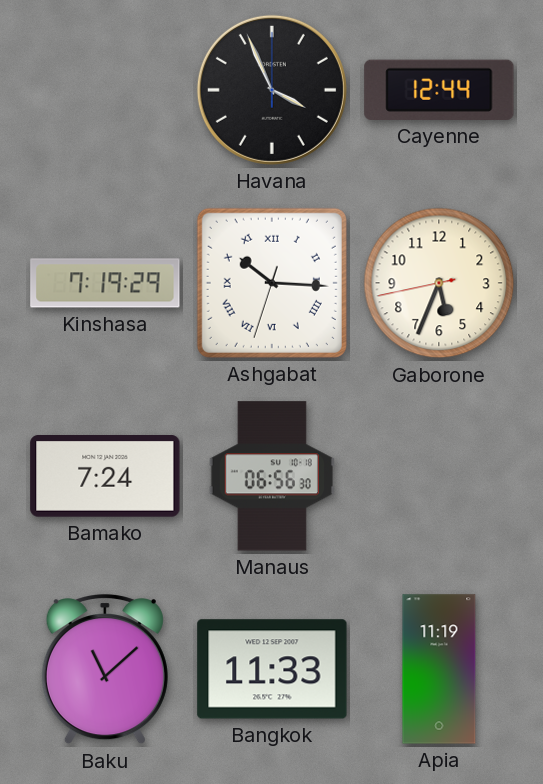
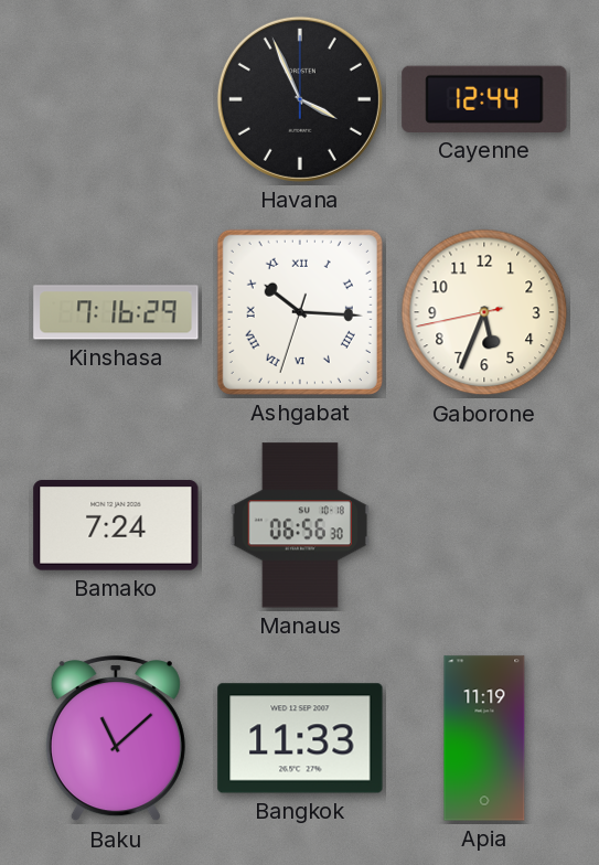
Kinshasa: 7:19 -> 7:16
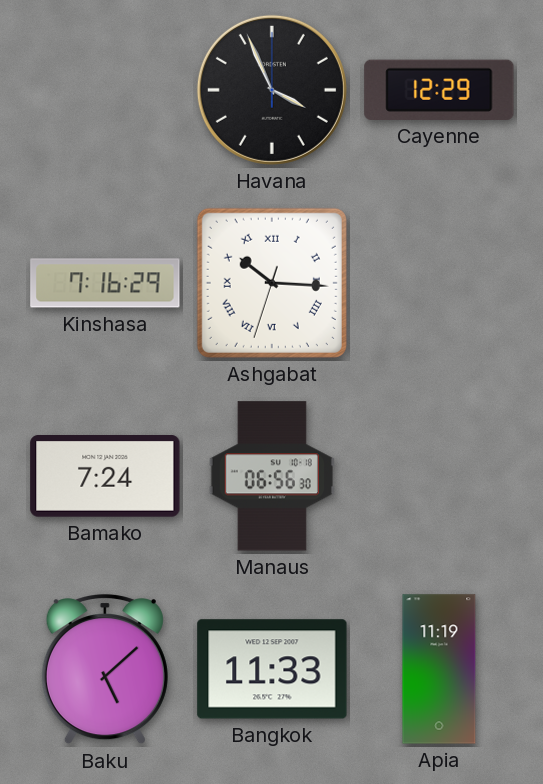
Cayenne: 12:44 -> 12:29
Gaborone: 5:33 -> none
Baku: 11:08 -> 5:08
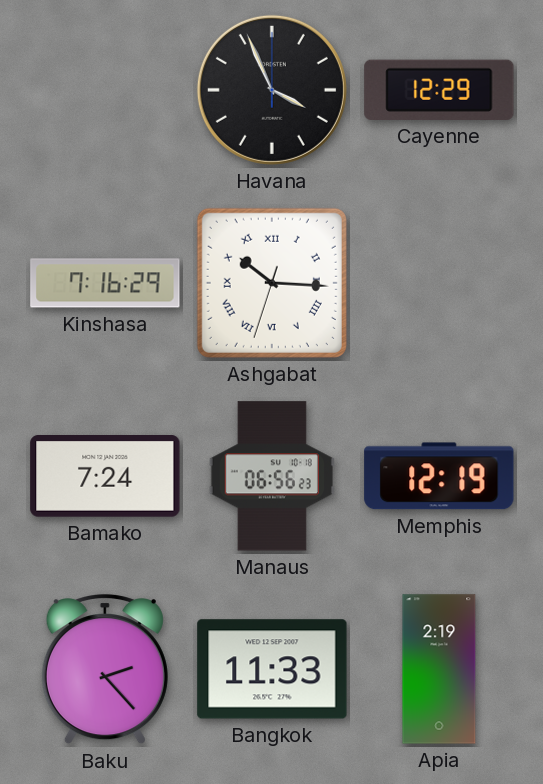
Manaus: 06:56:30 -> 06:56:23
Memphis: none -> 12:19
Baku: 5:08 -> 2:23
Apia: 11:19 -> 2:19
